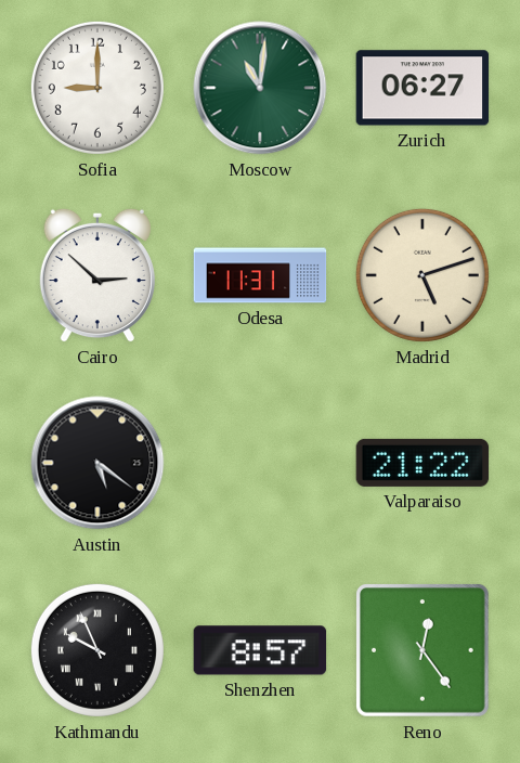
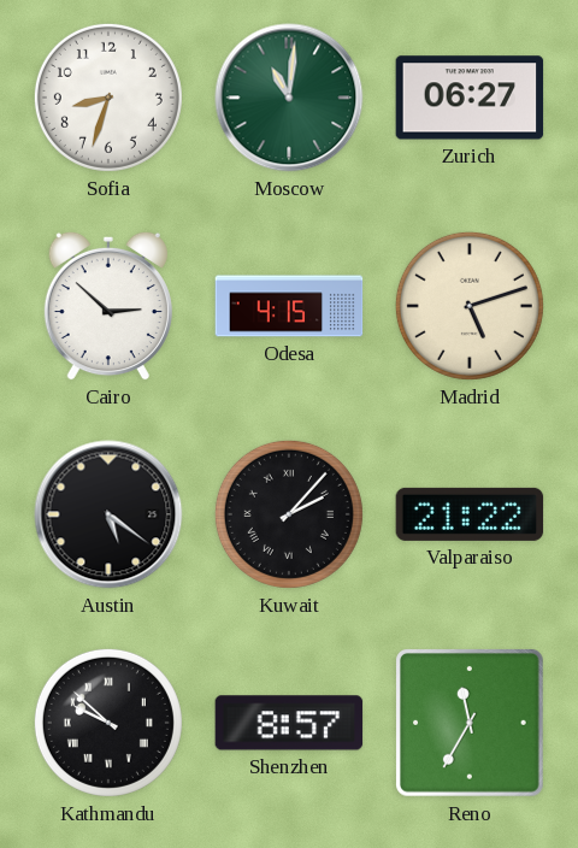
Sofia: 9:00 -> 8:33
Odesa: 11:31 -> 4:15
Kuwait: none -> 2:07
Kathmandu: 9:56 -> 9:52
Reno: 12:24 -> 11:35
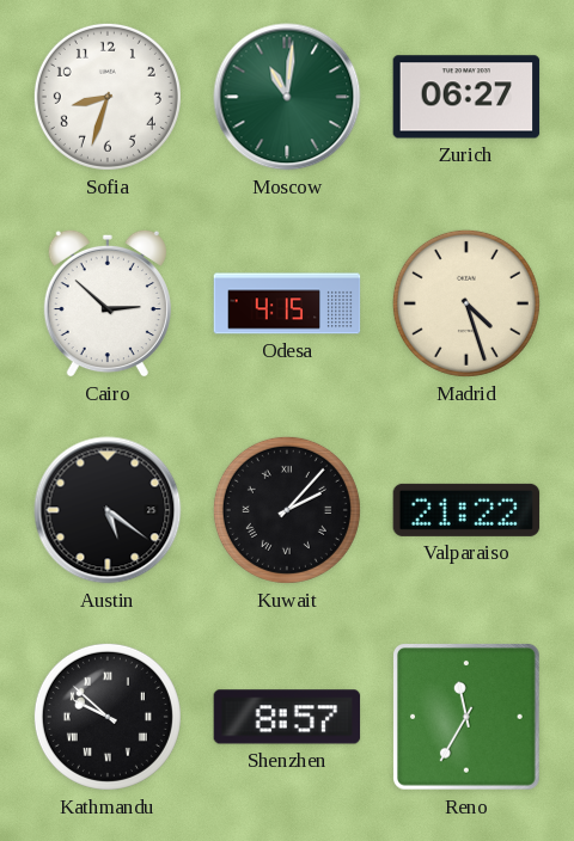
Madrid: 5:12 -> 4:27
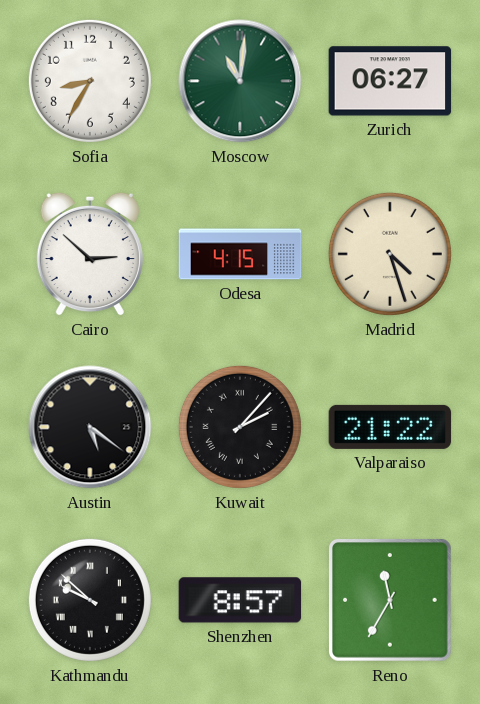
Sofia: 8:33 -> 8:35
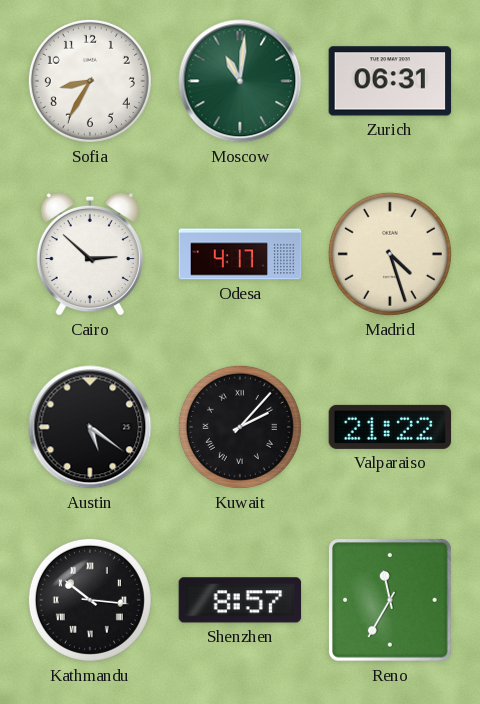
Zurich: 06:27 -> 06:31
Odesa: 4:15 -> 4:17
Kathmandu: 9:52 -> 10:16
